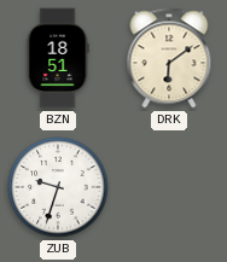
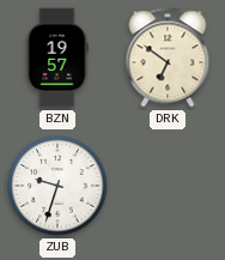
BZN: 18:51 -> 19:57
DRK: 6:09 -> 6:51
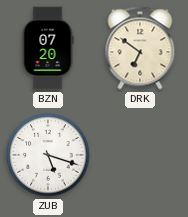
BZN: 19:57 -> 07:20
ZUB: 9:33 -> 5:18
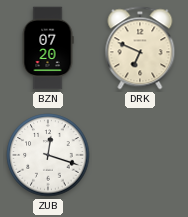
DRK: 6:51 -> 6:49
ZUB: 5:18 -> 12:18
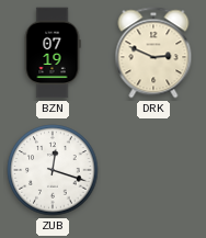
BZN: 07:20 -> 07:19
DRK: 6:49 -> 2:49
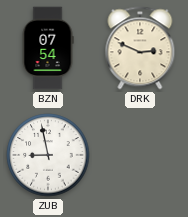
BZN: 07:19 -> 07:54
ZUB: 12:18 -> 8:58
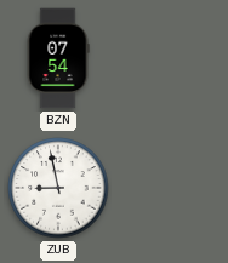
DRK: 2:49 -> none
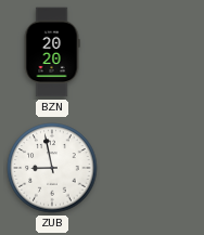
BZN: 07:54 -> 20:20
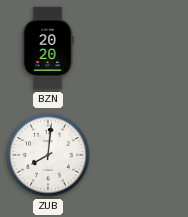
ZUB: 8:58 -> 8:01
